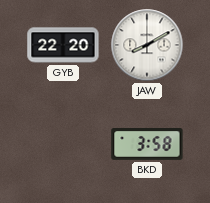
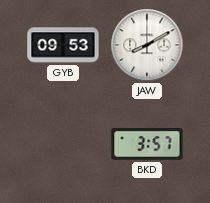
GYB: 22:20 -> 09:53
BKD: 3:58 -> 3:57
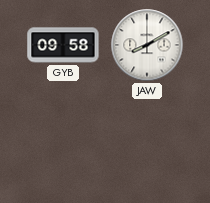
GYB: 09:53 -> 09:58
BKD: 3:57 -> none
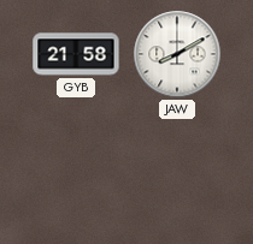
GYB: 09:58 -> 21:58
